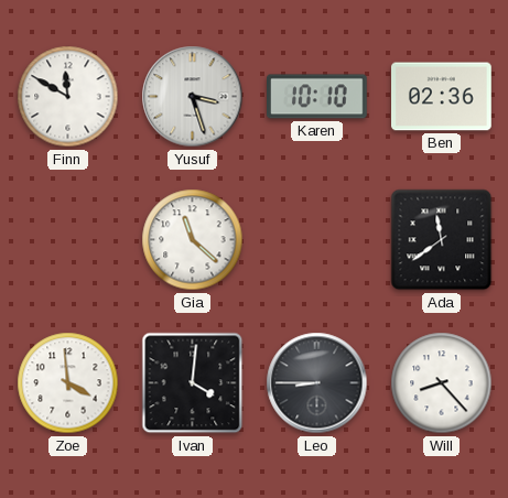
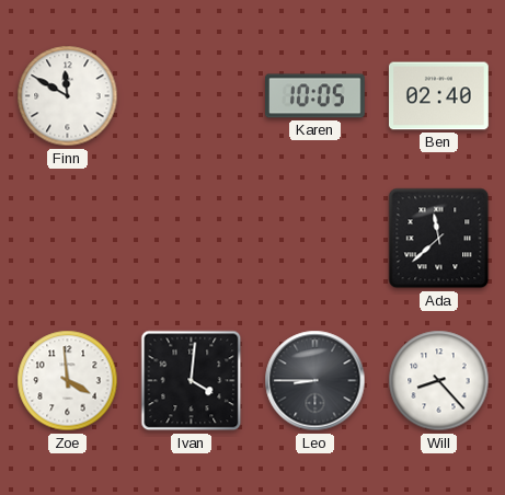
Yusuf: 3:27 -> none
Karen: 10:10 -> 10:05
Ben: 02:36 -> 02:40
Gia: 11:22 -> none
Ada: 11:39 -> 11:38
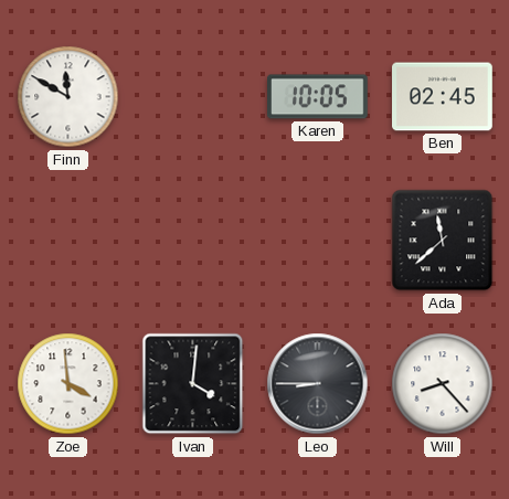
Ben: 02:40 -> 02:45
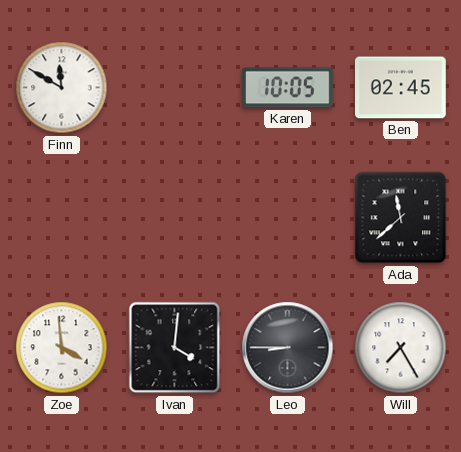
Will: 8:23 -> 7:25
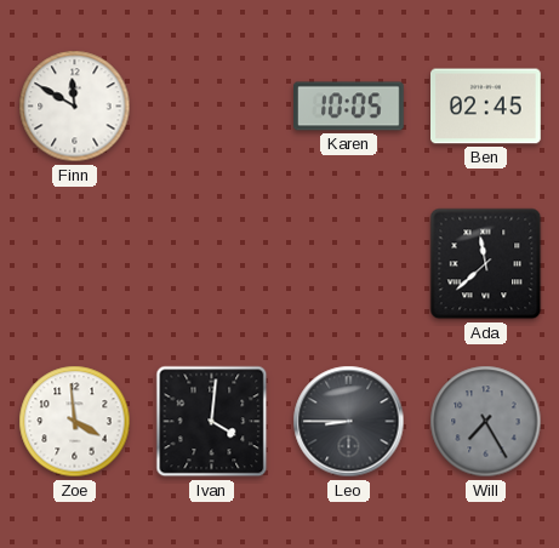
Will dial: white -> grey
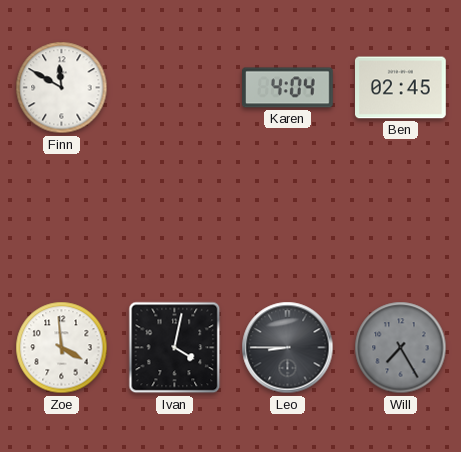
Karen: 10:05 -> 4:04
Ada: 11:38 -> none
Ivan: 4:01 -> 4:02
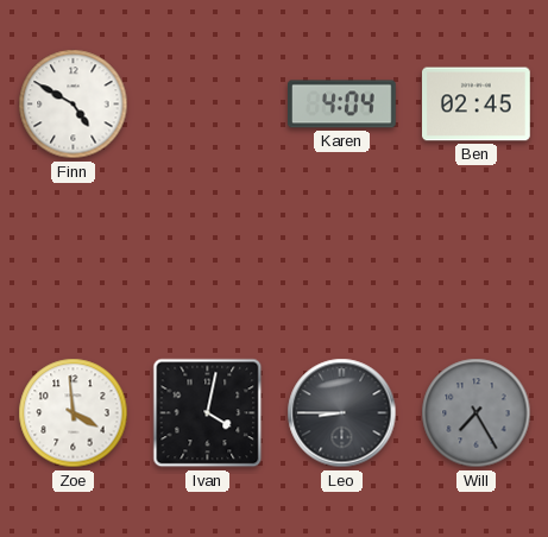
Finn: 11:50 -> 4:50
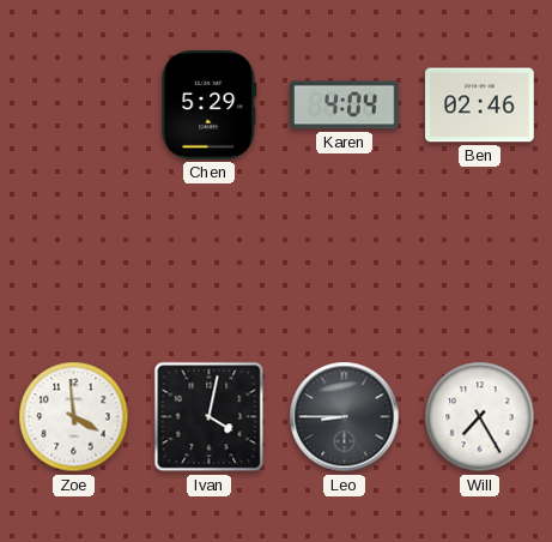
Finn: 4:50 -> none
Chen: none -> 5:29
Ben: 02:45 -> 02:46
Will dial: grey -> white
